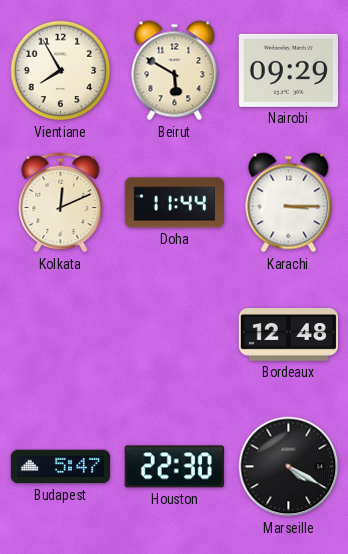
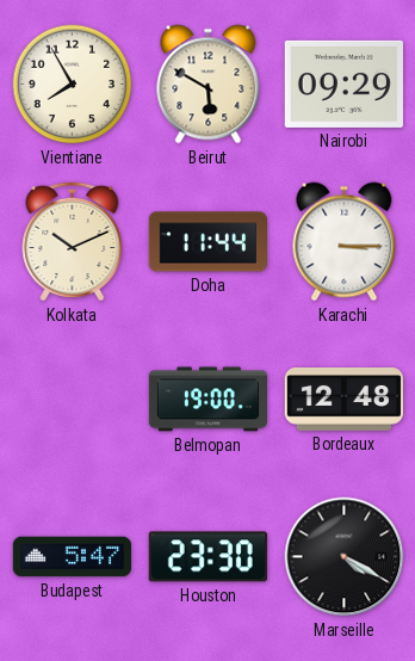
Kolkata: 12:11 -> 10:11
Belmopan: none -> 19:00
Houston: 22:30 -> 23:30
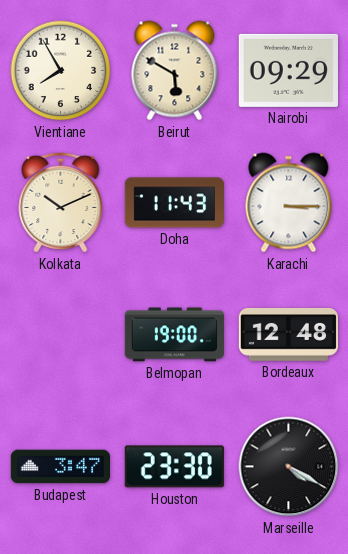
Doha: 11:44 -> 11:43
Budapest: 5:47 -> 3:47
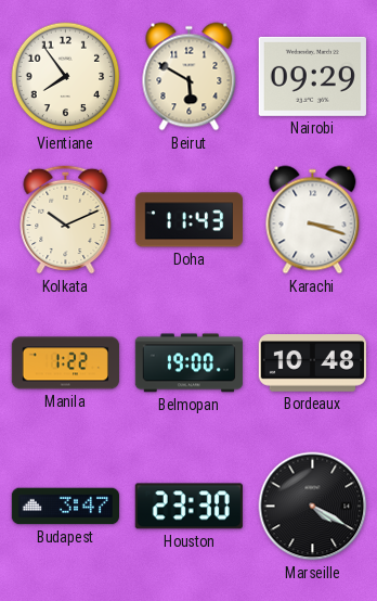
Vientiane: 7:55 -> 7:54
Karachi: 3:15 -> 3:18
Manila: none -> 1:22
Bordeaux: 12:48 -> 10:48
